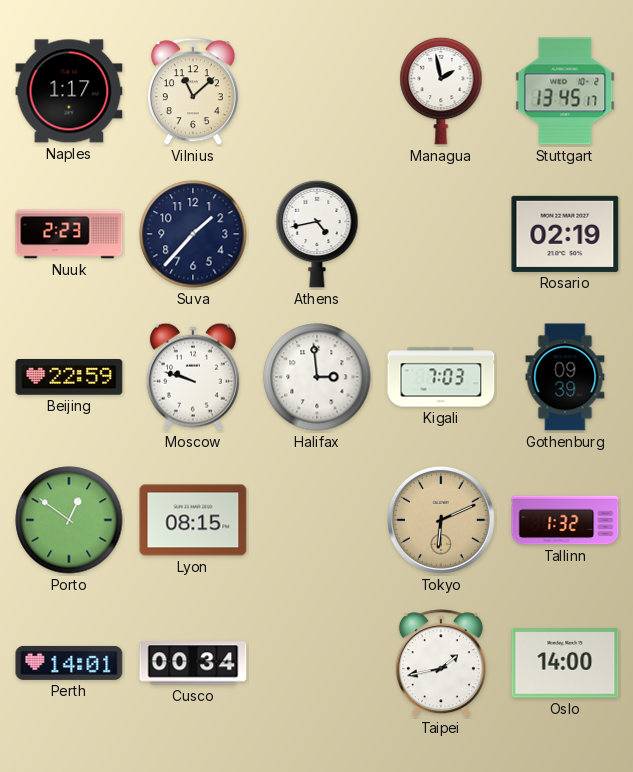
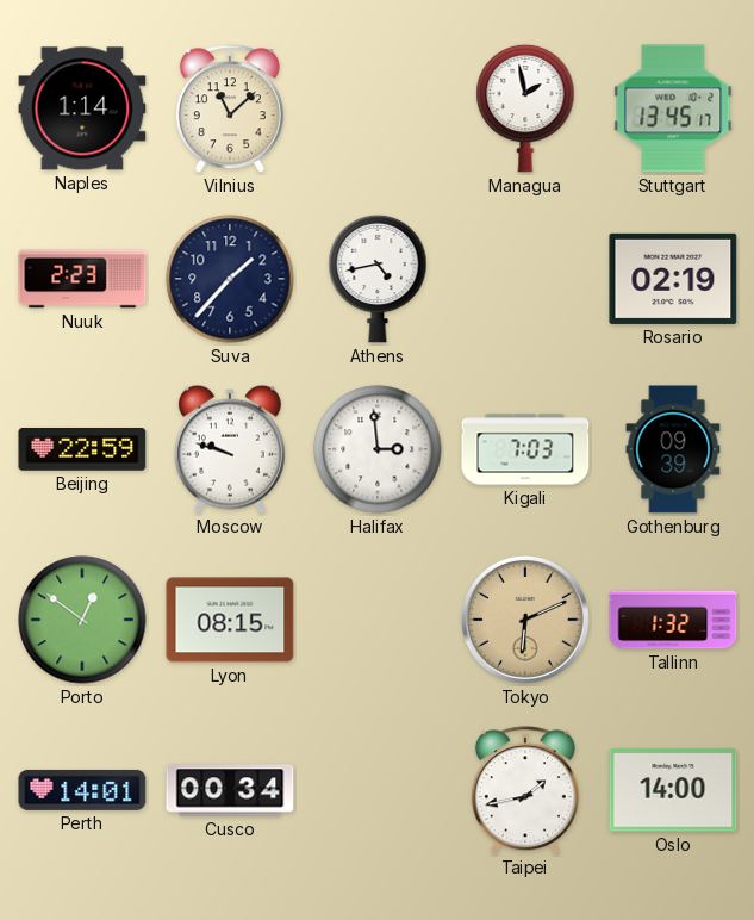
Naples: 1:17 -> 1:14
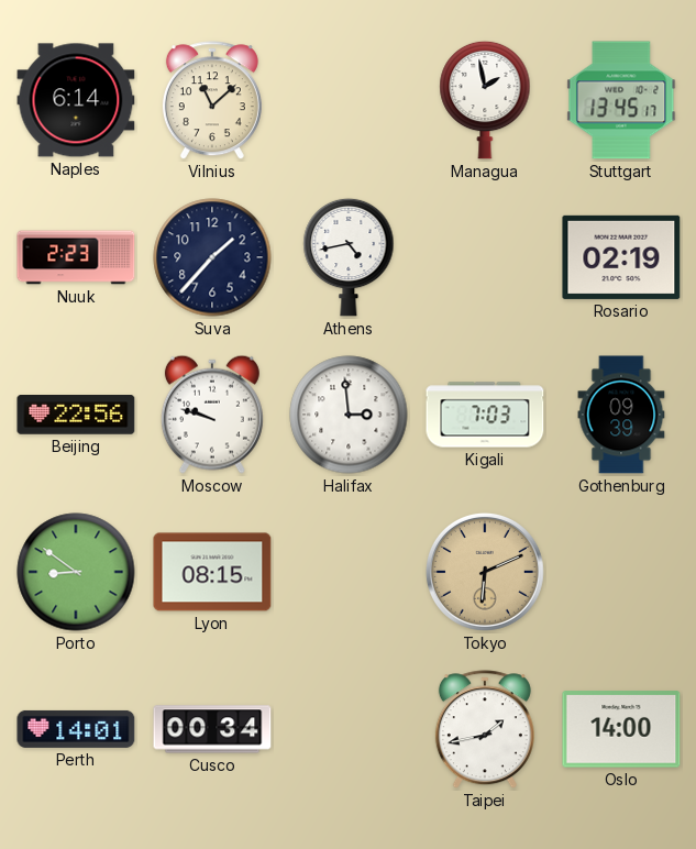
Naples: 1:14 -> 6:14
Beijing: 22:59 -> 22:56
Porto: 12:51 -> 8:51
Tallinn: 1:32 -> none
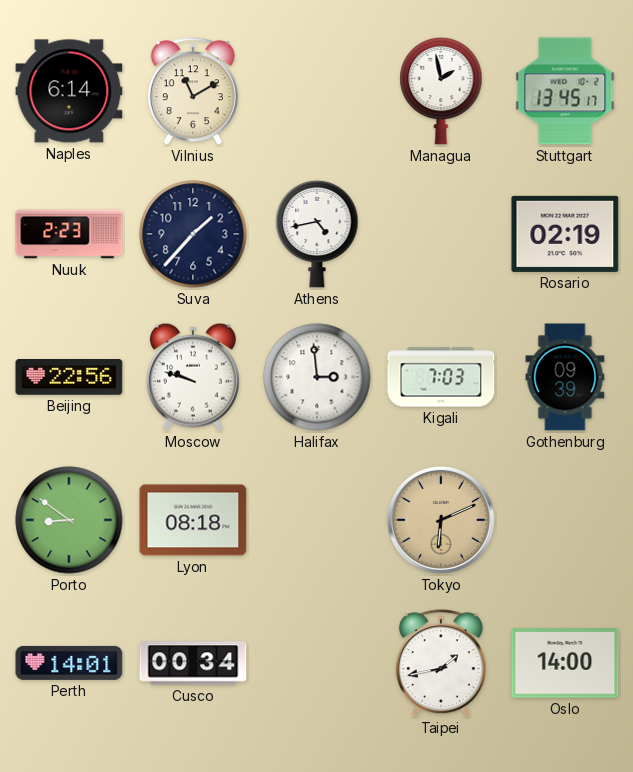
Vilnius: 11:08 -> 11:10
Lyon: 08:15 -> 08:18
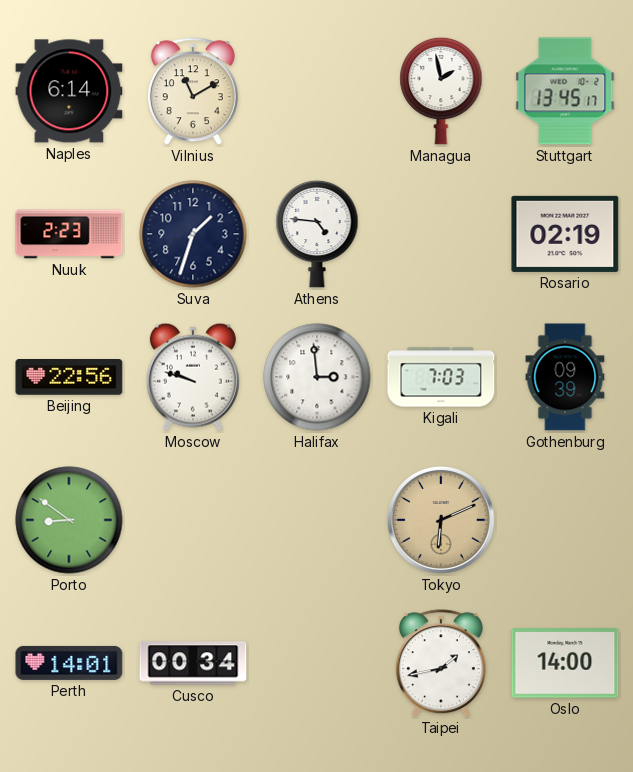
Suva: 1:37 -> 1:33
Athens: 4:43 -> 4:46
Lyon: 08:18 -> none
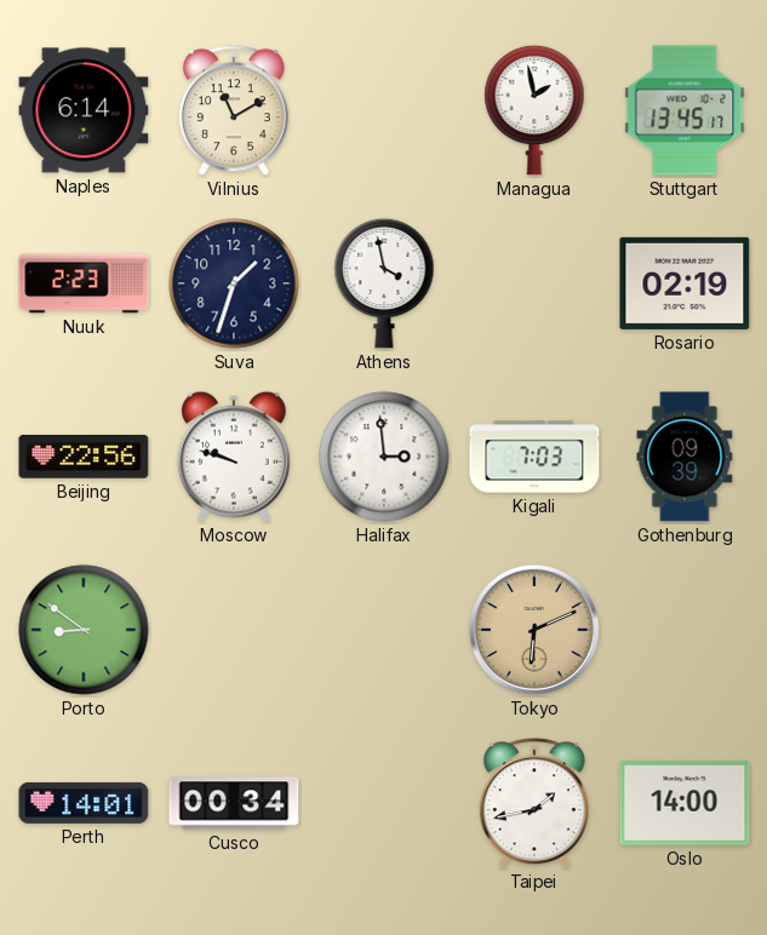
Athens: 4:46 -> 3:58
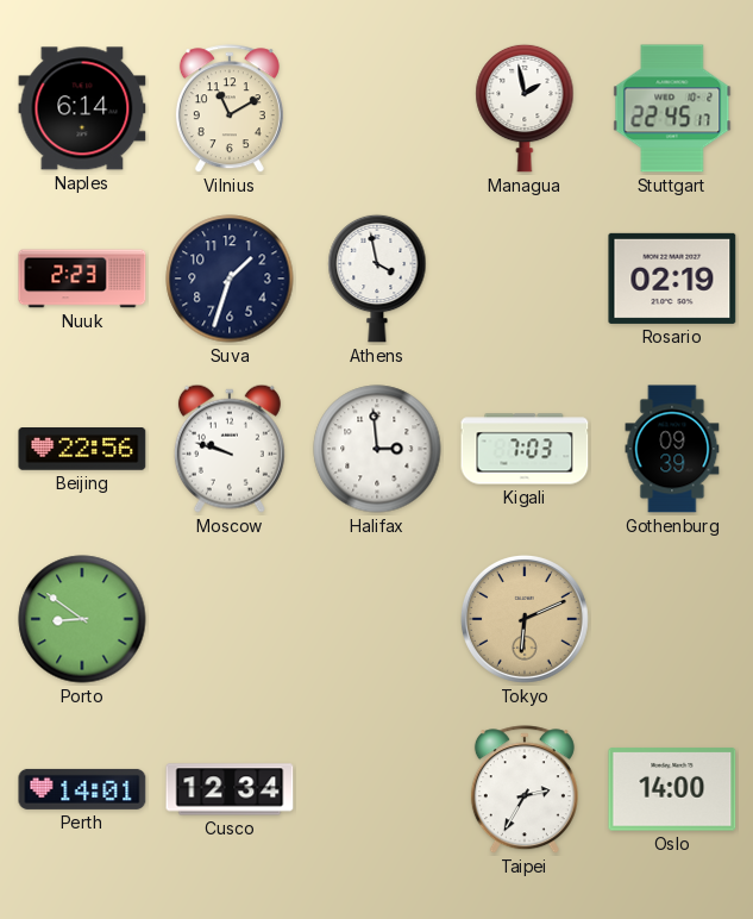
Stuttgart: 13:45 -> 22:45
Cusco: 00:34 -> 12:34
Taipei: 1:43 -> 2:35
